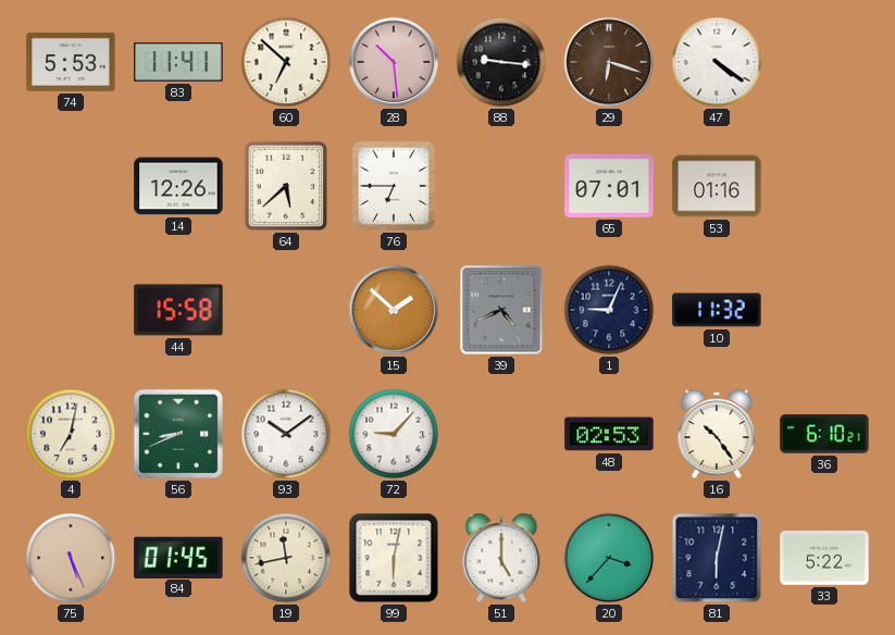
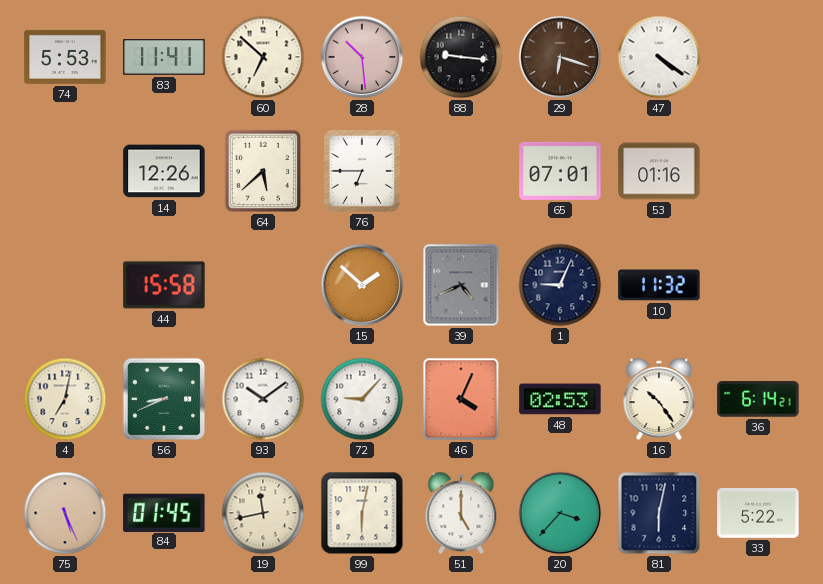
46: none -> 4:04
36: 6:10 -> 6:14
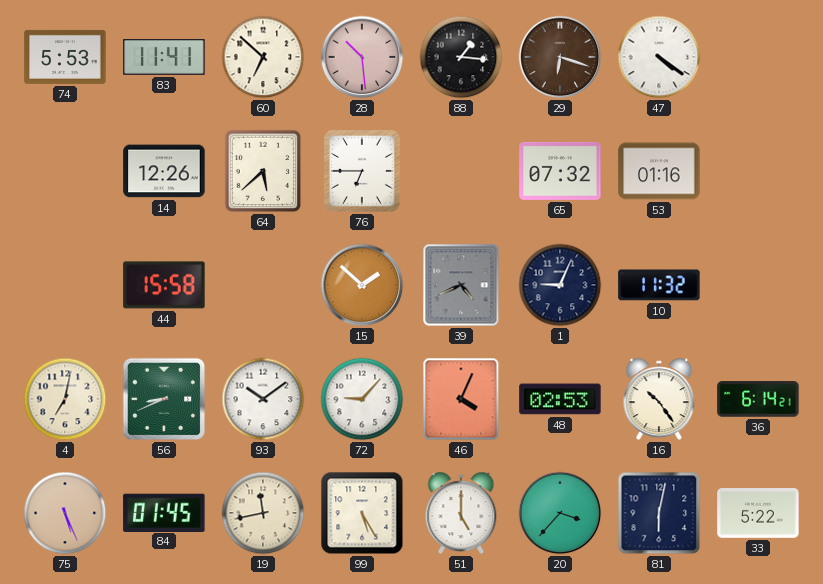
88: 9:16 -> 1:16
65: 07:01 -> 07:32
99: 6:02 -> 5:25
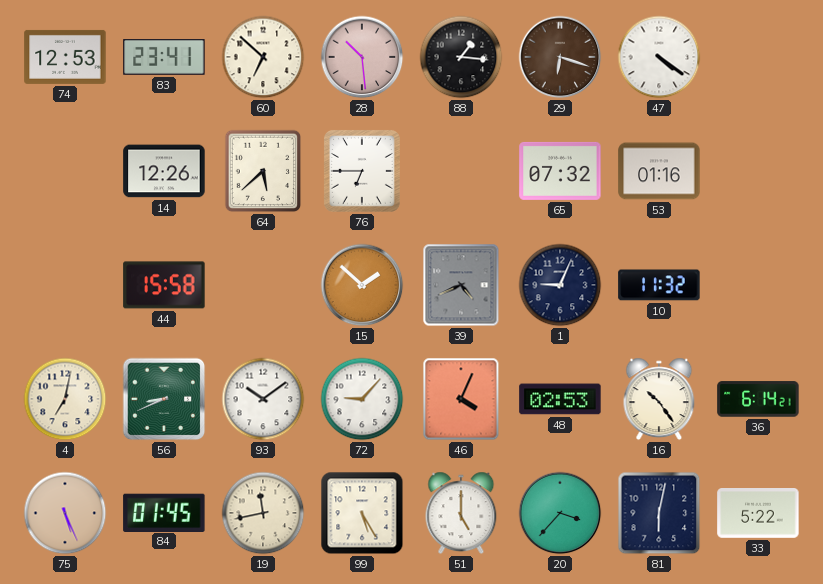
74: 5:53 -> 12:53
83: 11:41 -> 23:41
